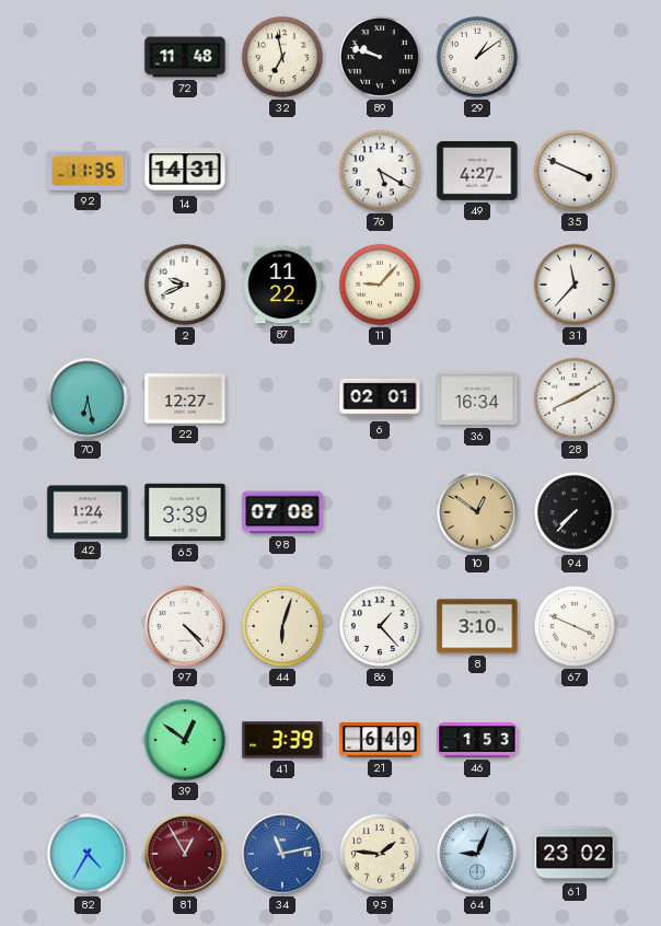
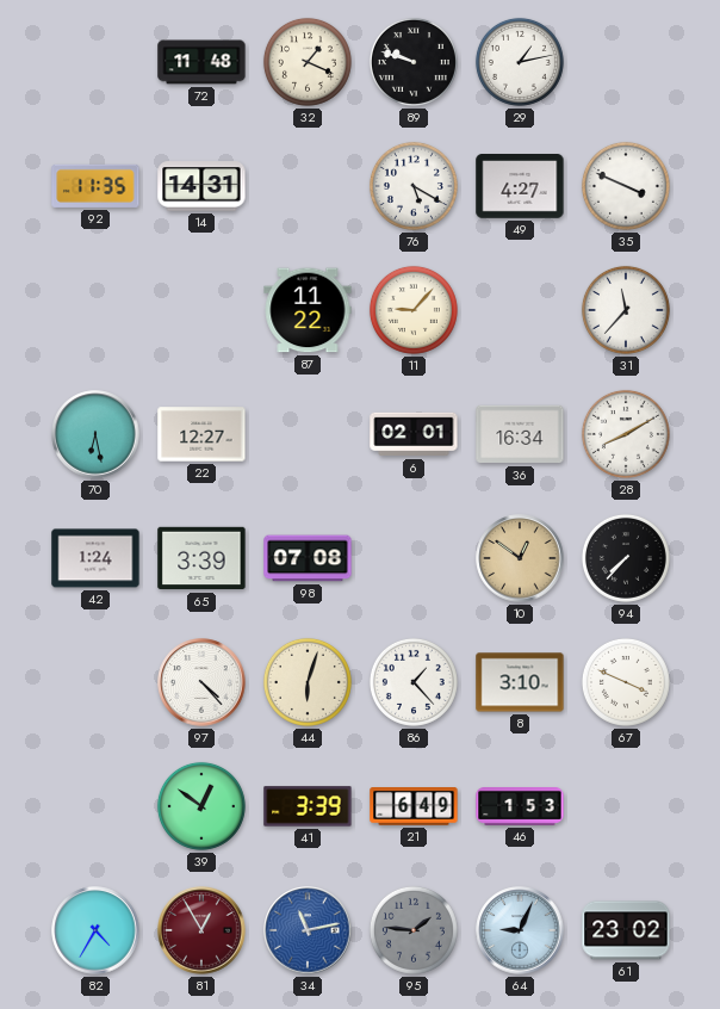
32: 6:58 -> 1:19
29: 1:09 -> 1:13
2: 9:41 -> none
95 dial: cream -> grey
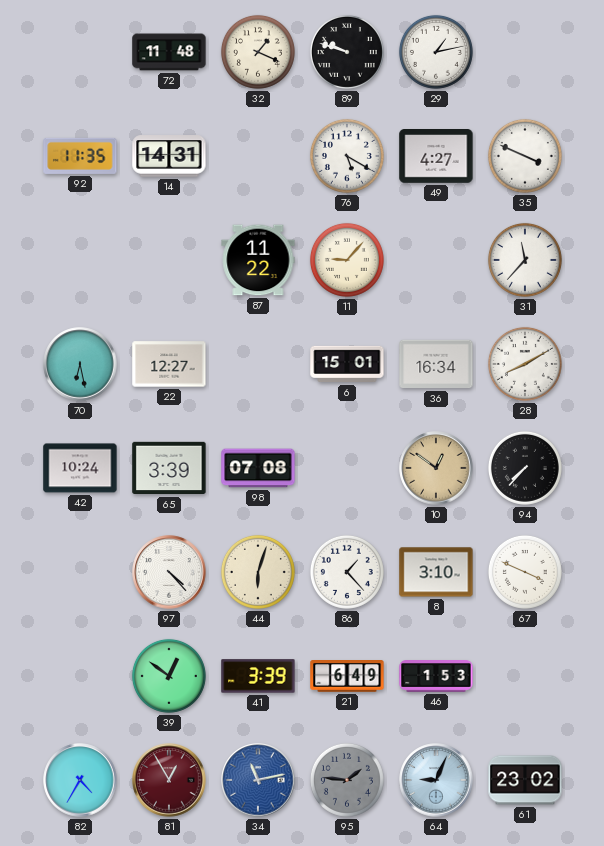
6: 02:01 -> 15:01
42: 1:24 -> 10:24
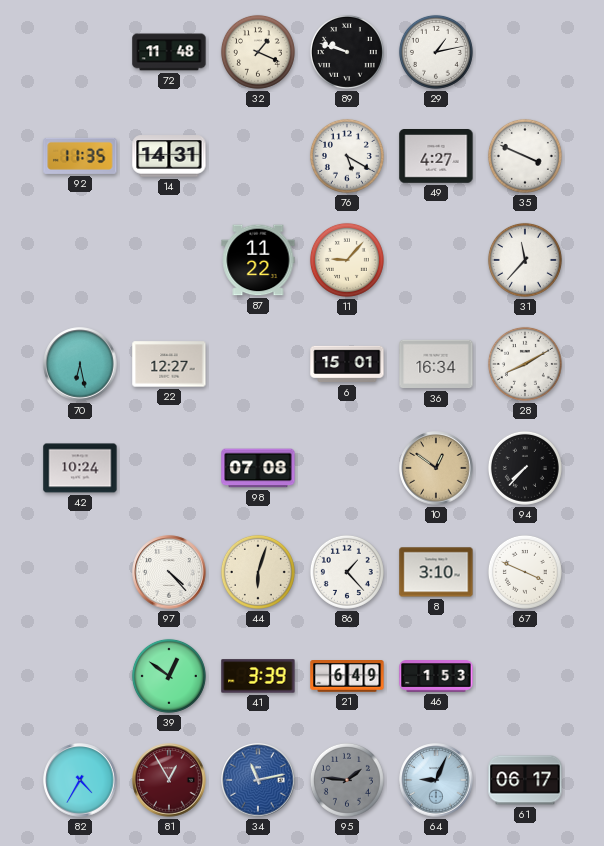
65: 3:39 -> none
61: 23:02 -> 06:17
